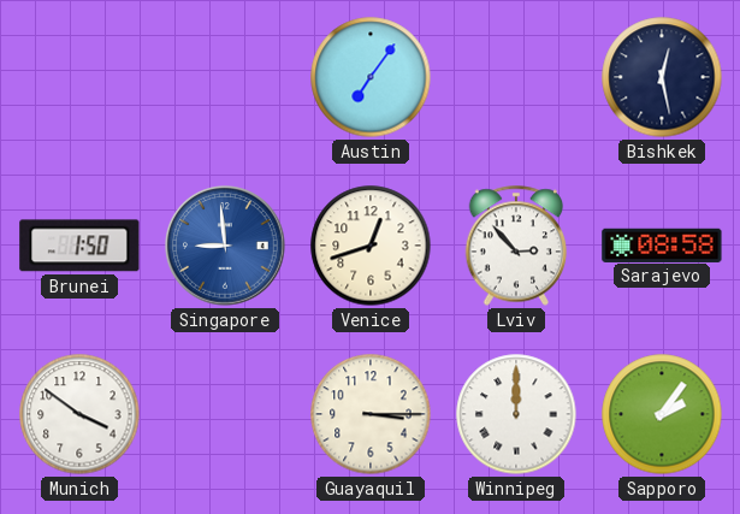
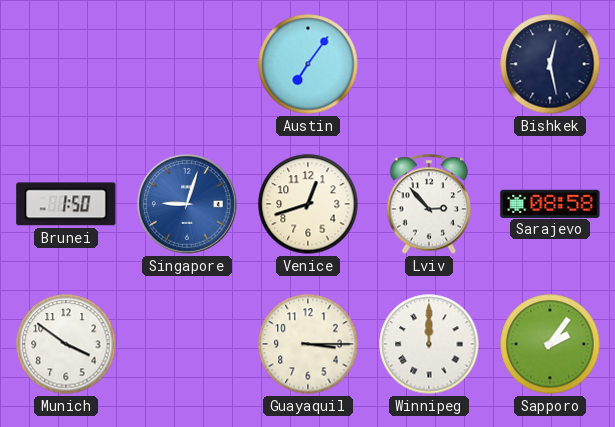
Singapore: 8:59 -> 9:03
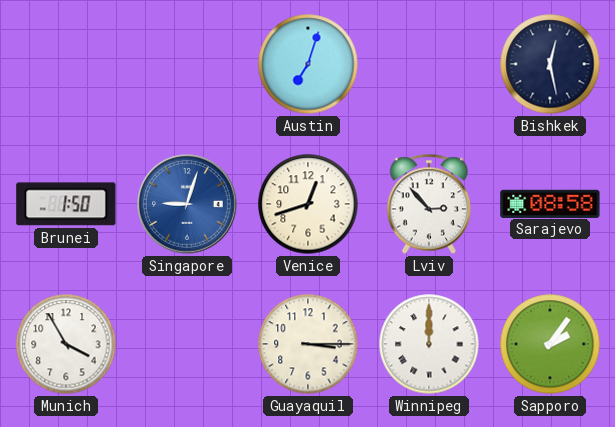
Austin: 7:06 -> 7:03
Munich: 3:51 -> 3:55
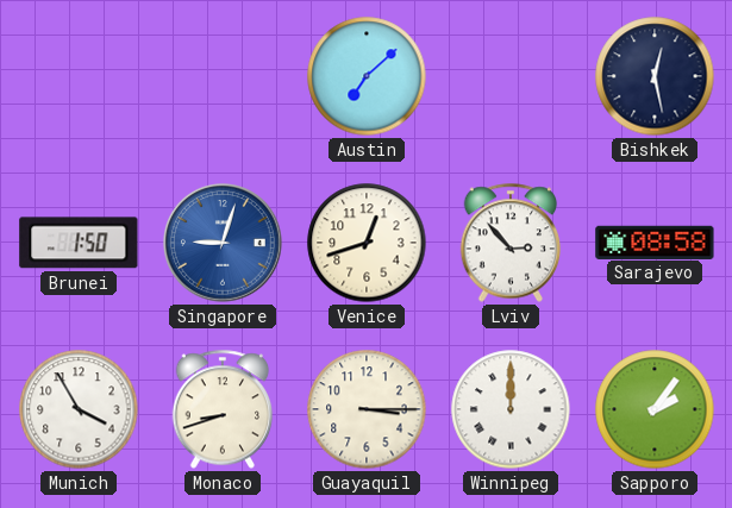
Austin: 7:03 -> 7:08
Monaco: none -> 8:42
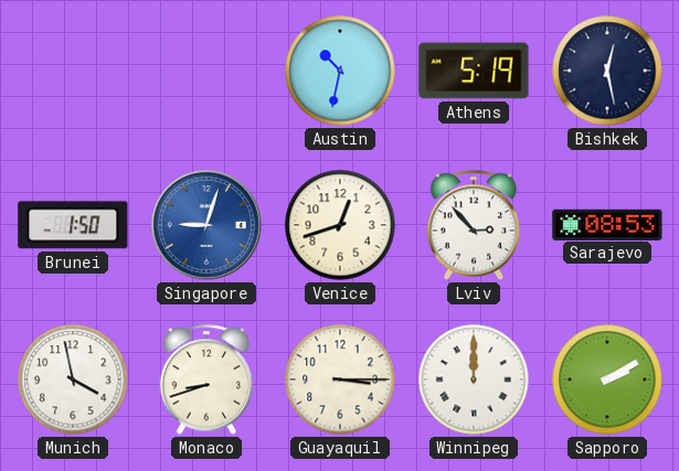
Austin: 7:08 -> 10:32
Athens: none -> 5:19
Sarajevo: 08:58 -> 08:53
Munich: 3:55 -> 3:58
Sapporo: 2:06 -> 2:10
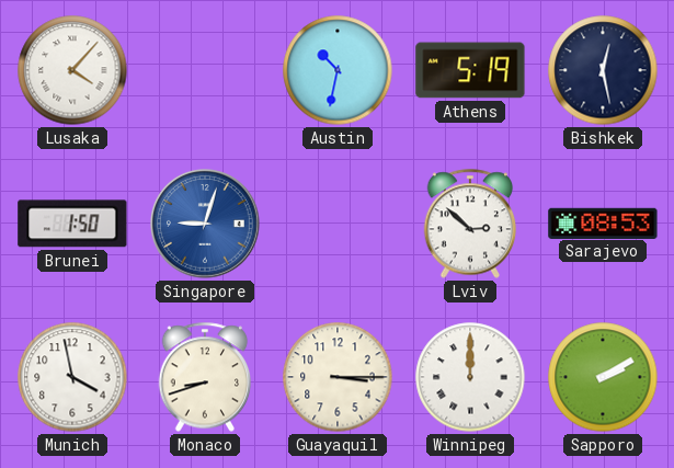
Lusaka: none -> 4:07
Venice: 12:42 -> none
Lviv: 2:53 -> 2:52
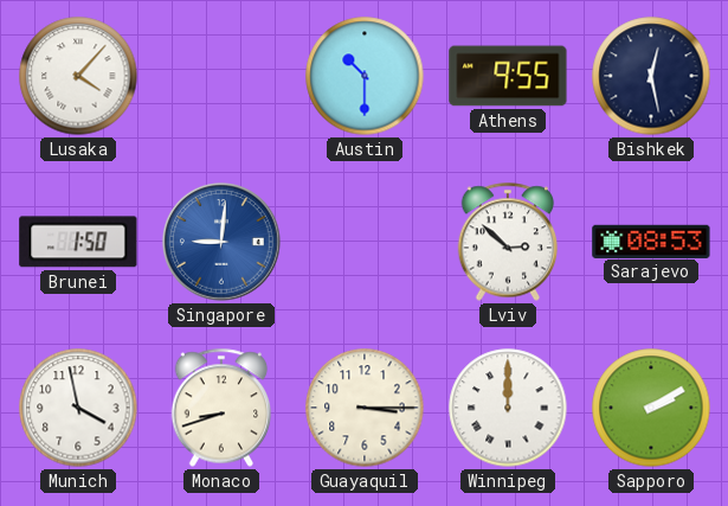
Austin: 10:32 -> 10:30
Athens: 5:19 -> 9:55
Singapore: 9:03 -> 9:01
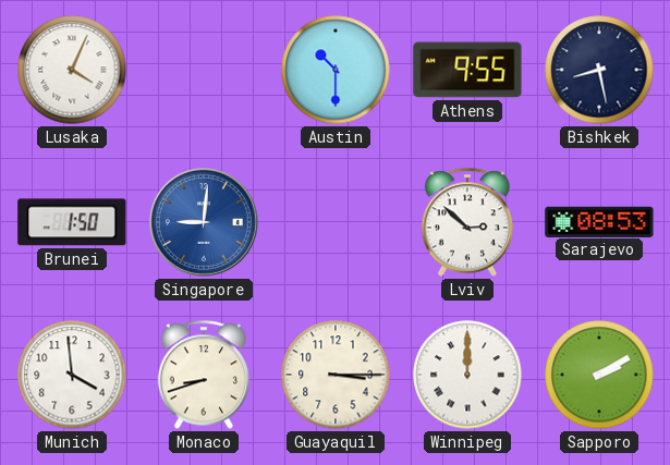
Lusaka: 4:07 -> 4:04
Bishkek: 12:28 -> 8:28
Munich: 3:58 -> 3:59
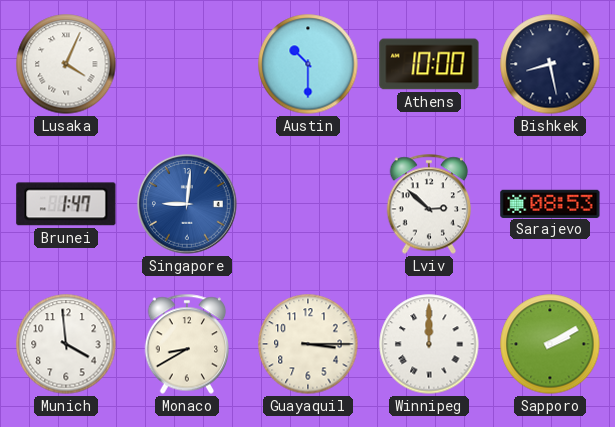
Athens: 9:55 -> 10:00
Brunei: 1:50 -> 1:47
Monaco: 8:42 -> 8:40
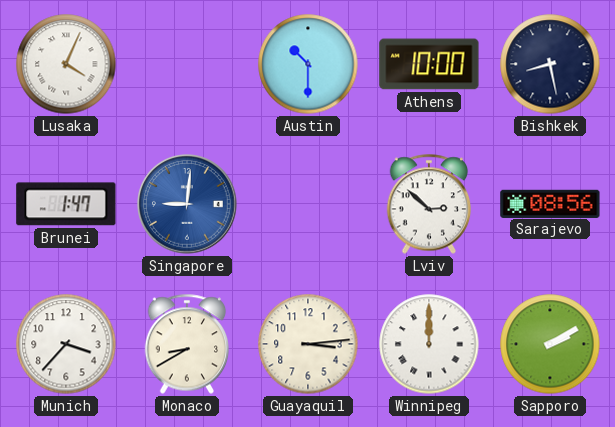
Sarajevo: 08:53 -> 08:56
Munich: 3:59 -> 3:37
Guayaquil: 3:15 -> 3:14
